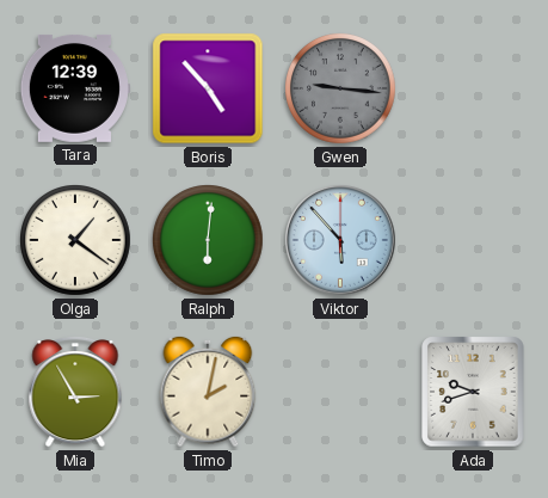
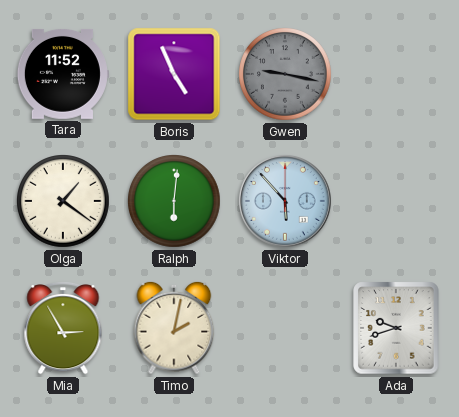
Tara: 12:39 -> 11:52
Boris: 4:53 -> 4:56
Gwen: 9:16 -> 9:17
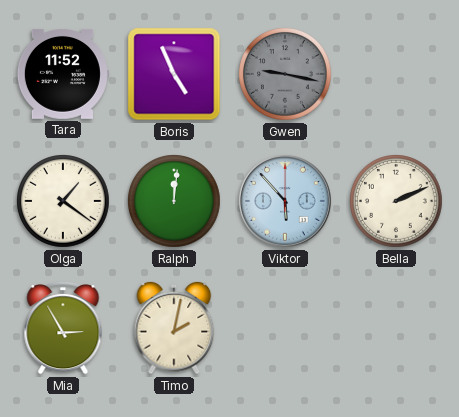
Ralph: 6:01 -> 12:01
Bella: none -> 2:11
Ada: 9:42 -> none
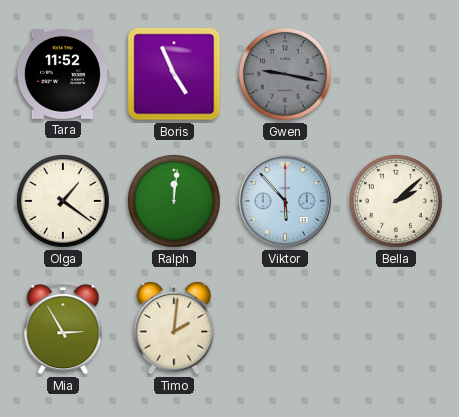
Bella: 2:11 -> 2:08
Timo: 2:02 -> 2:01
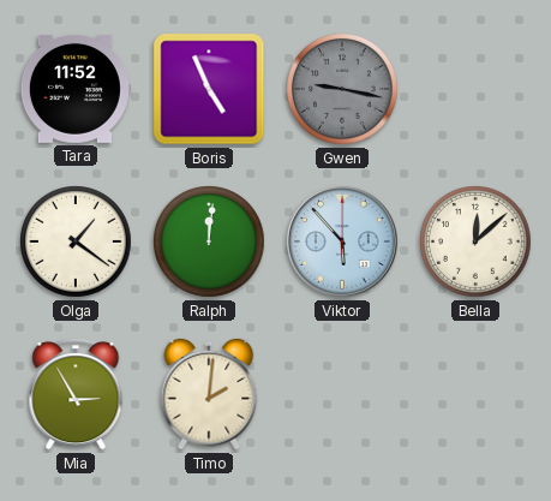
Bella: 2:08 -> 12:08
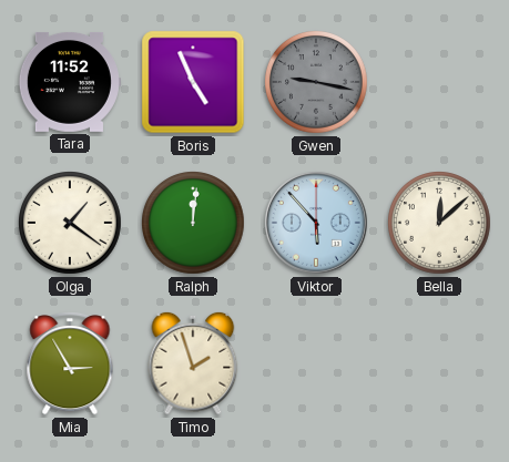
Timo: 2:01 -> 1:57
